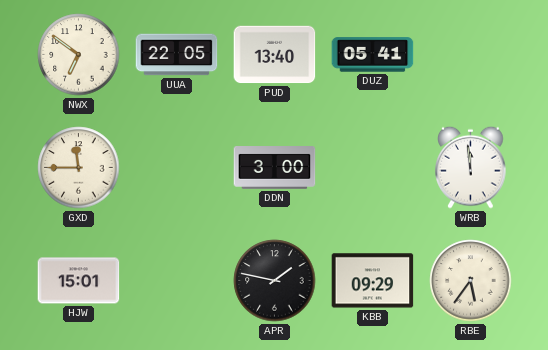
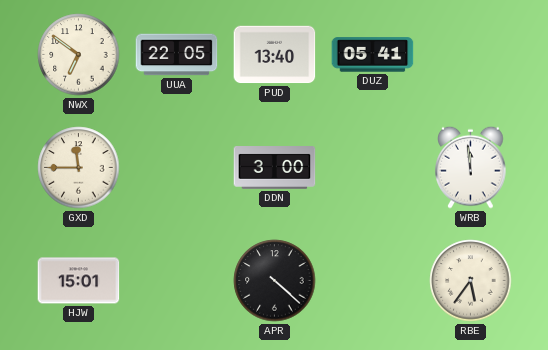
APR: 1:47 -> 4:22
KBB: 09:29 -> none
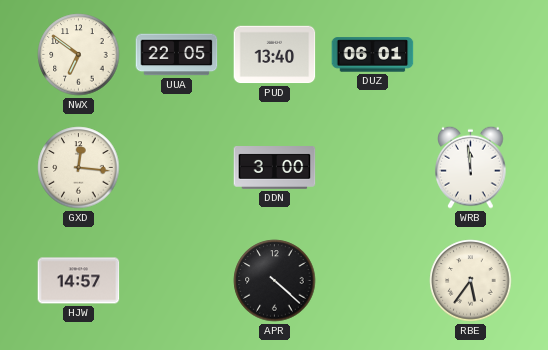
DUZ: 05:41 -> 06:01
GXD: 11:45 -> 12:16
HJW: 15:01 -> 14:57
